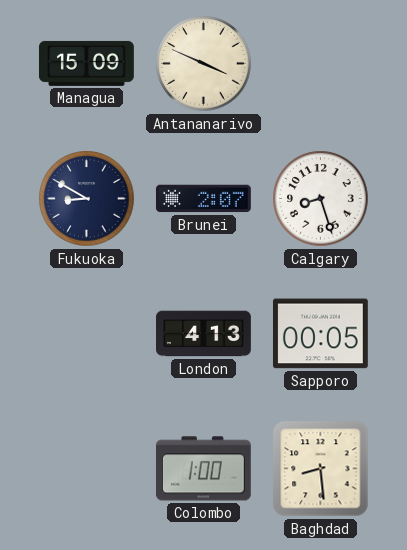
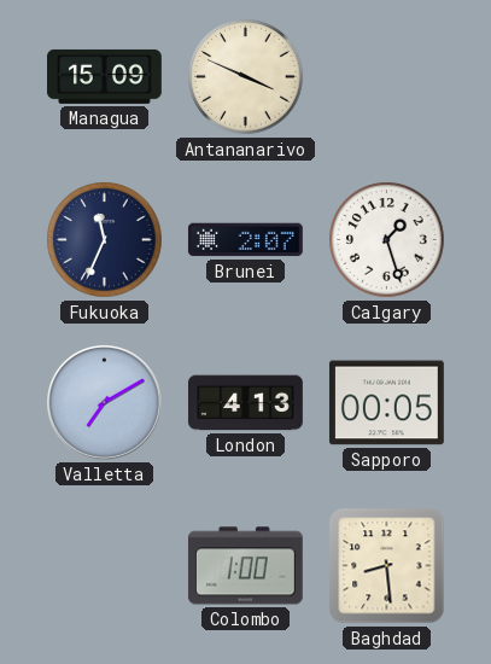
Fukuoka: 8:50 -> 11:34
Calgary: 8:27 -> 1:27
Valletta: none -> 7:10
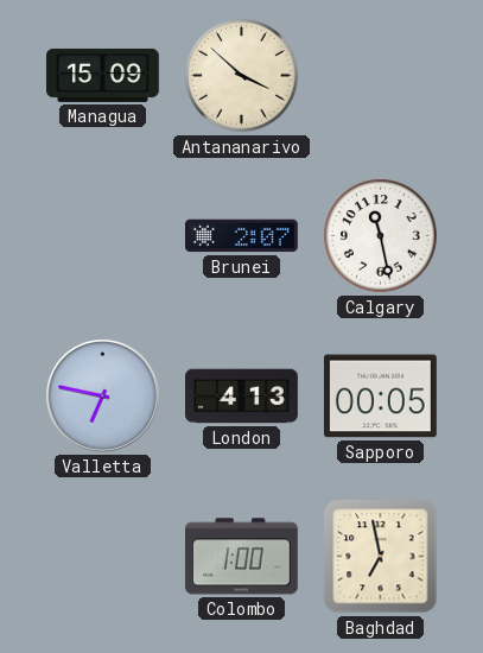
Antananarivo: 3:49 -> 3:52
Fukuoka: 11:34 -> none
Calgary: 1:27 -> 11:28
Valletta: 7:10 -> 6:47
Baghdad: 8:29 -> 6:58
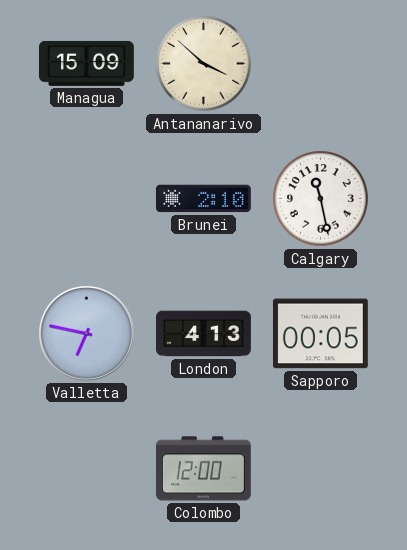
Brunei: 2:07 -> 2:10
Colombo: 1:00 -> 12:00
Baghdad: 6:58 -> none
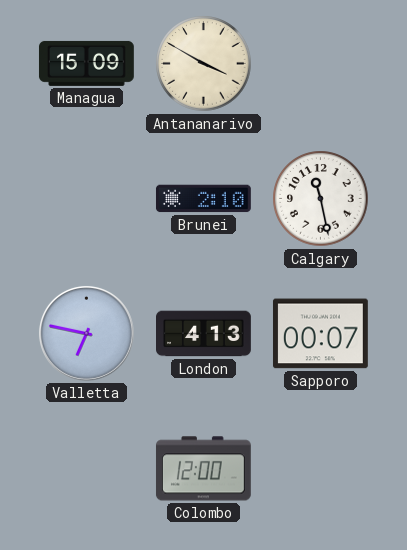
Antananarivo: 3:52 -> 3:50
Sapporo: 00:05 -> 00:07
